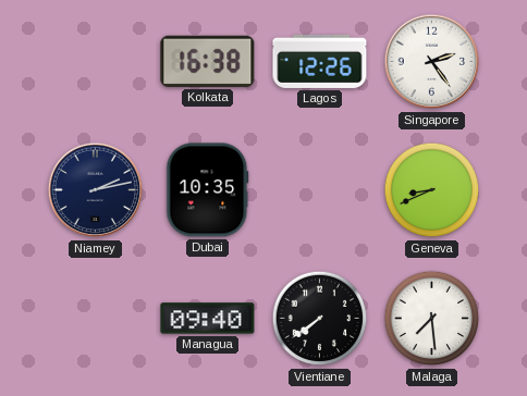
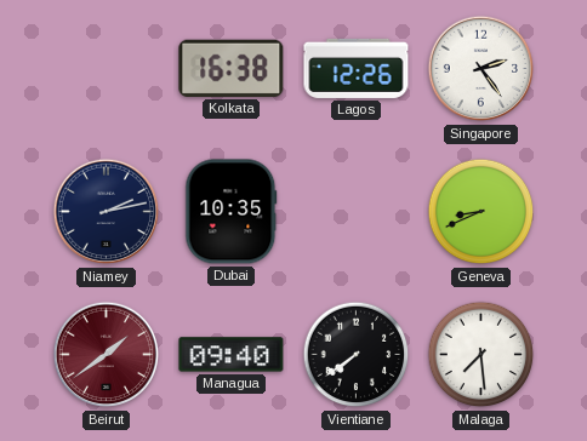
Beirut: none -> 1:39
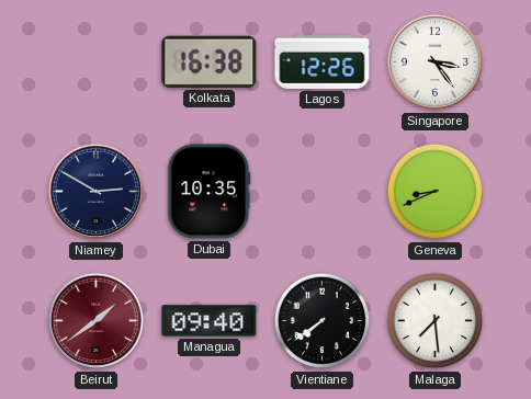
Singapore: 2:24 -> 3:24
Niamey: 2:13 -> 2:50
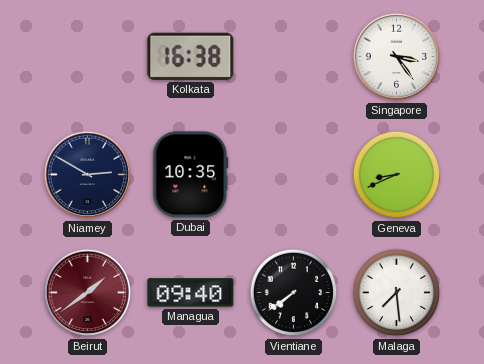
Lagos: 12:26 -> none
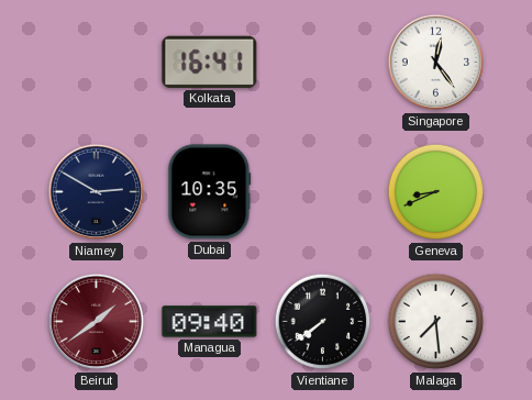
Kolkata: 16:38 -> 16:41
Singapore: 3:24 -> 12:24
